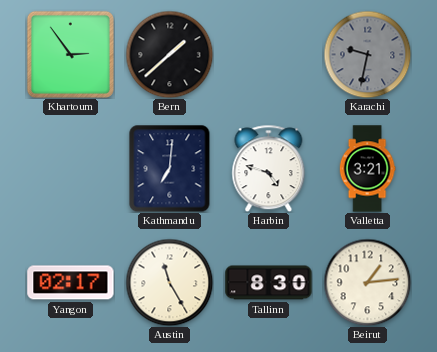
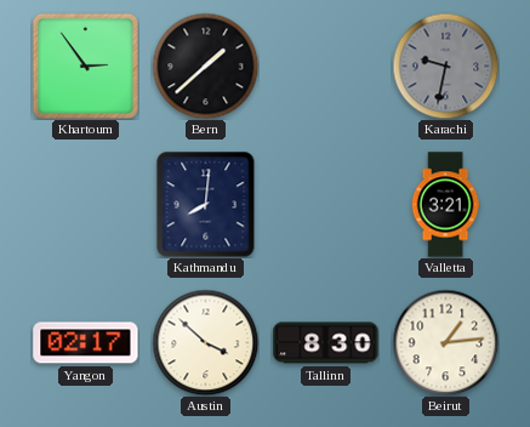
Kathmandu: 7:01 -> 8:01
Harbin: 4:48 -> none
Austin: 11:25 -> 3:52
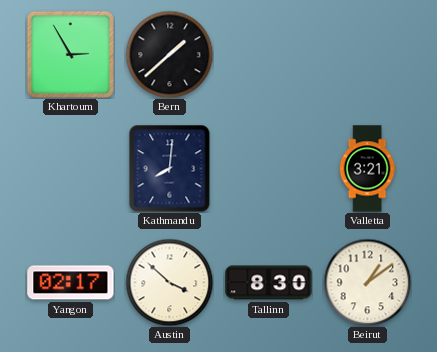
Khartoum: 2:54 -> 2:55
Karachi: 9:32 -> none
Beirut: 1:14 -> 1:09
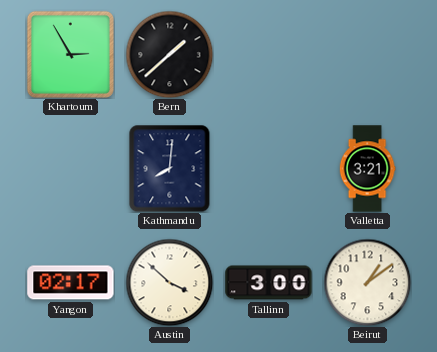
Tallinn: 8:30 -> 3:00
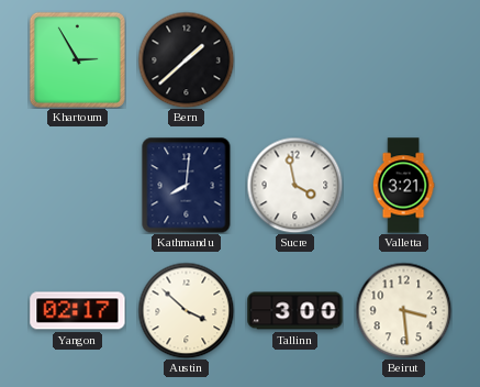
Sucre: none -> 3:58
Beirut: 1:09 -> 3:29
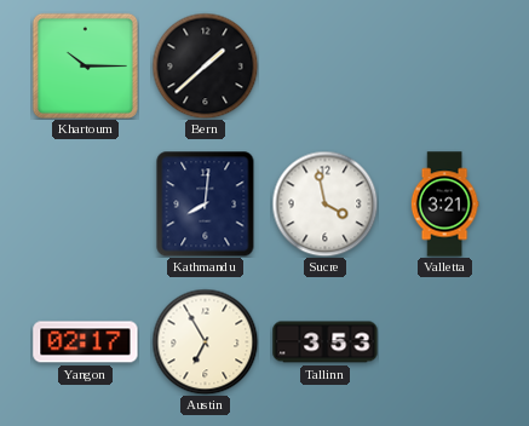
Khartoum: 2:55 -> 10:15
Austin: 3:52 -> 6:55
Tallinn: 3:00 -> 3:53
Beirut: 3:29 -> none
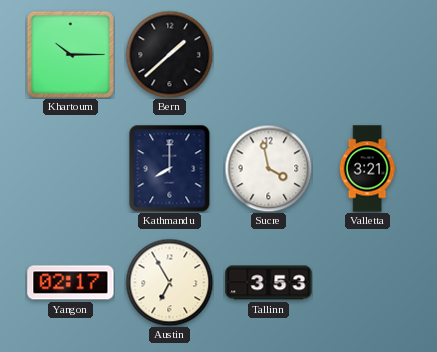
Kathmandu: 8:01 -> 8:00
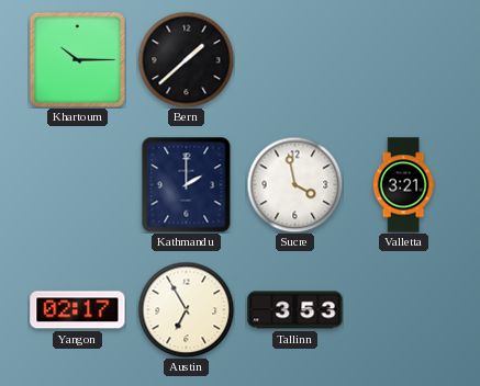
Kathmandu: 8:00 -> 2:00
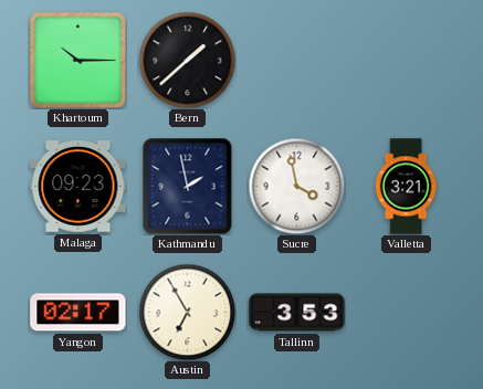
Malaga: none -> 09:23
Kathmandu: 2:00 -> 1:58
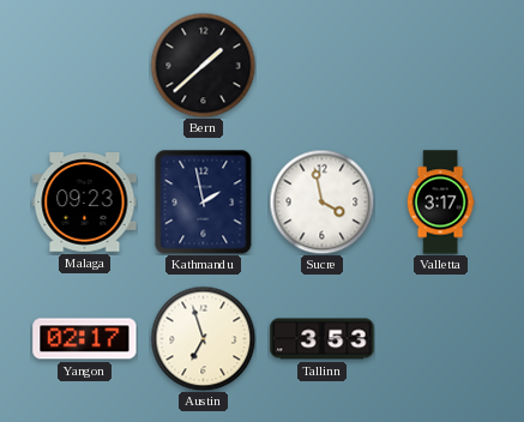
Khartoum: 10:15 -> none
Valletta: 3:21 -> 3:17
Austin: 6:55 -> 6:57
